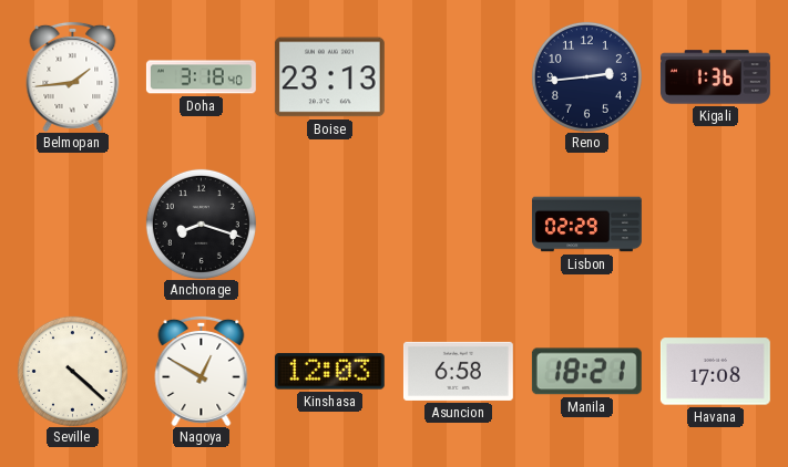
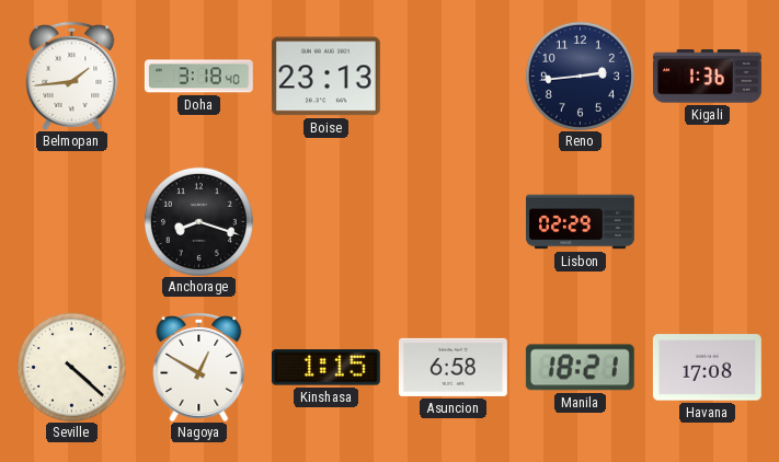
Kinshasa: 12:03 -> 1:15
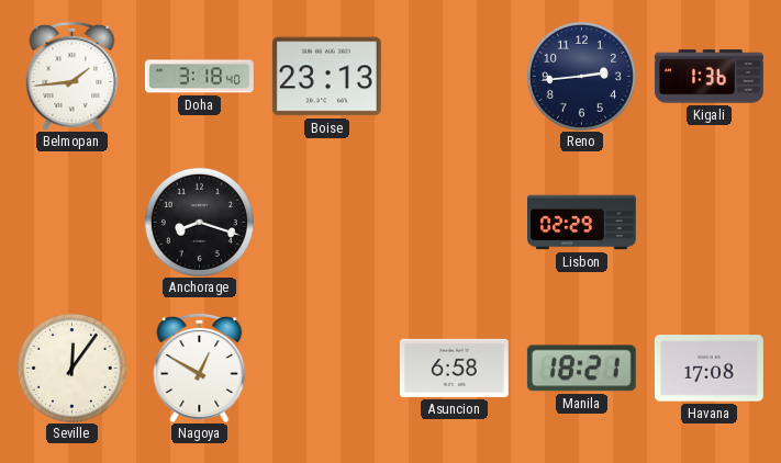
Seville: 4:22 -> 12:06
Kinshasa: 1:15 -> none
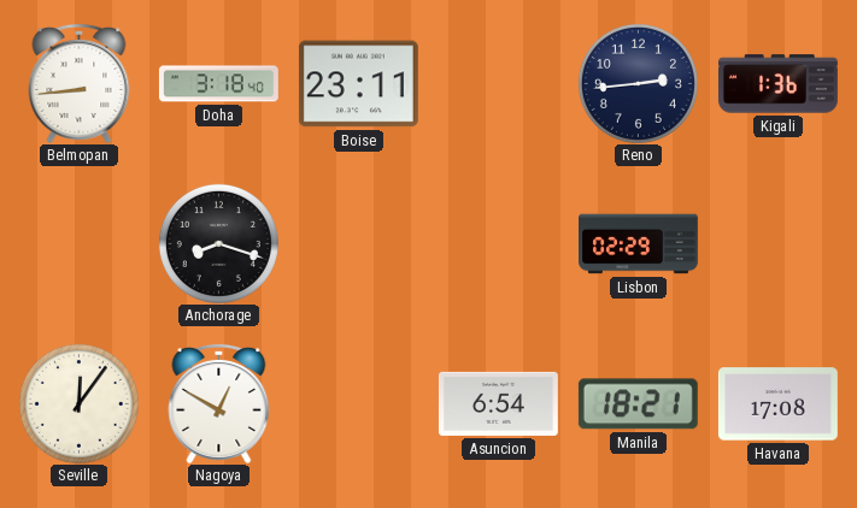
Belmopan: 1:44 -> 8:44
Boise: 23:13 -> 23:11
Asuncion: 6:58 -> 6:54
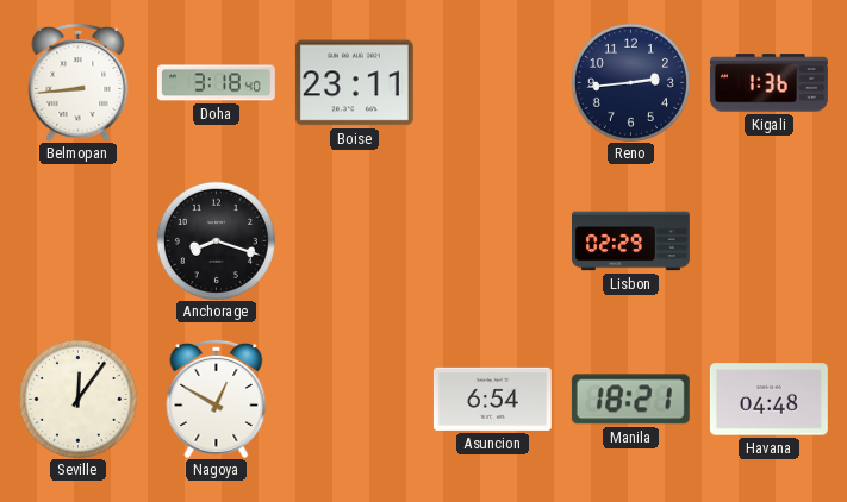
Havana: 17:08 -> 04:48
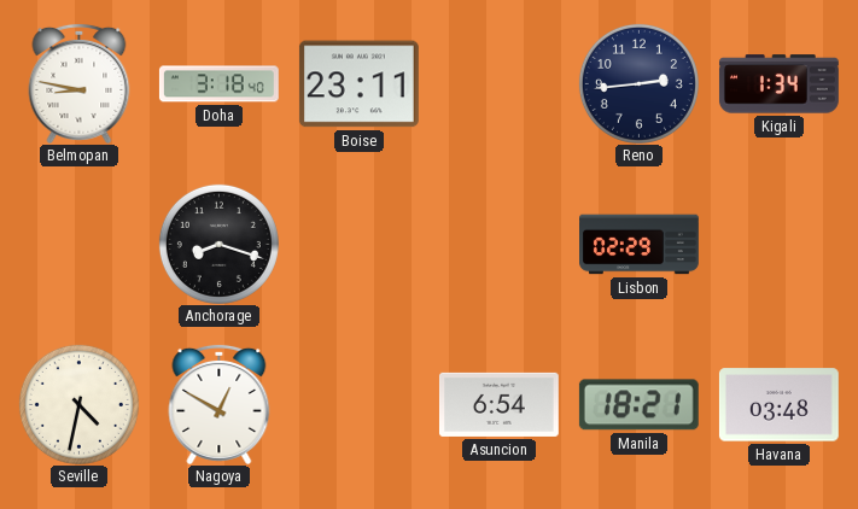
Belmopan: 8:44 -> 8:47
Kigali: 1:36 -> 1:34
Seville: 12:06 -> 4:32
Havana: 04:48 -> 03:48
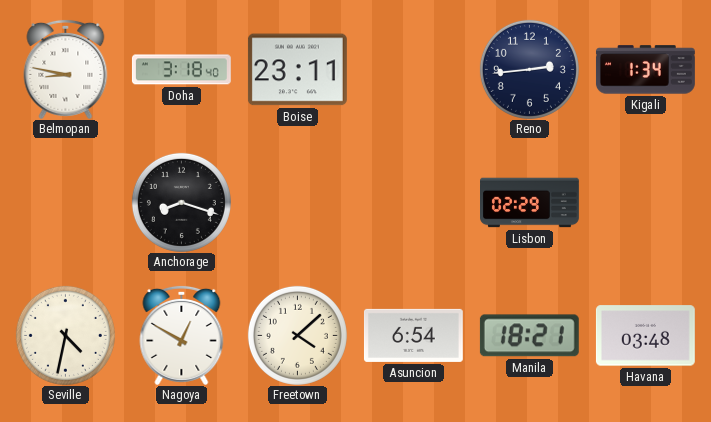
Freetown: none -> 4:08
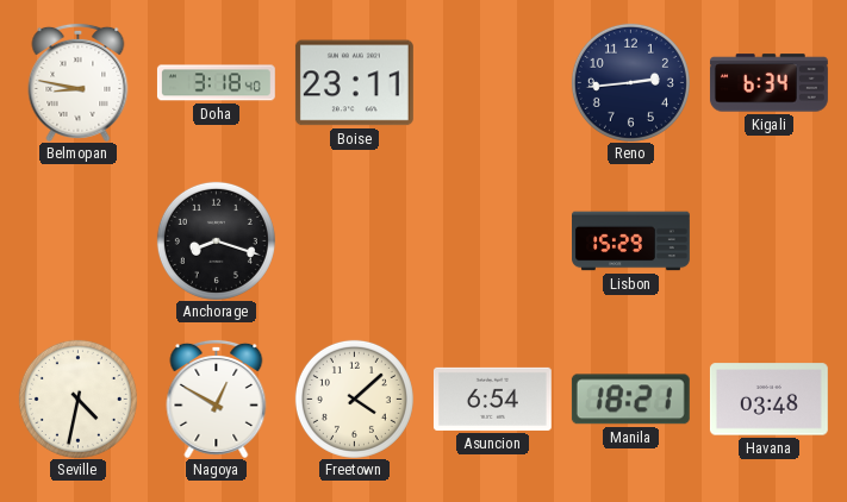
Kigali: 1:34 -> 6:34
Lisbon: 02:29 -> 15:29
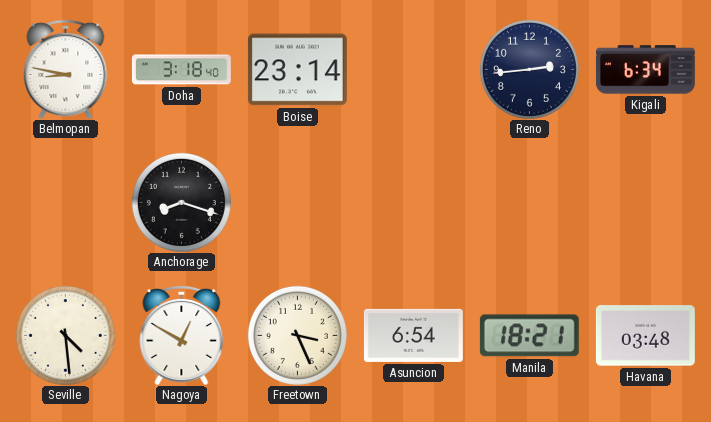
Boise: 23:11 -> 23:14
Lisbon: 15:29 -> none
Seville: 4:32 -> 4:29
Freetown: 4:08 -> 3:26
